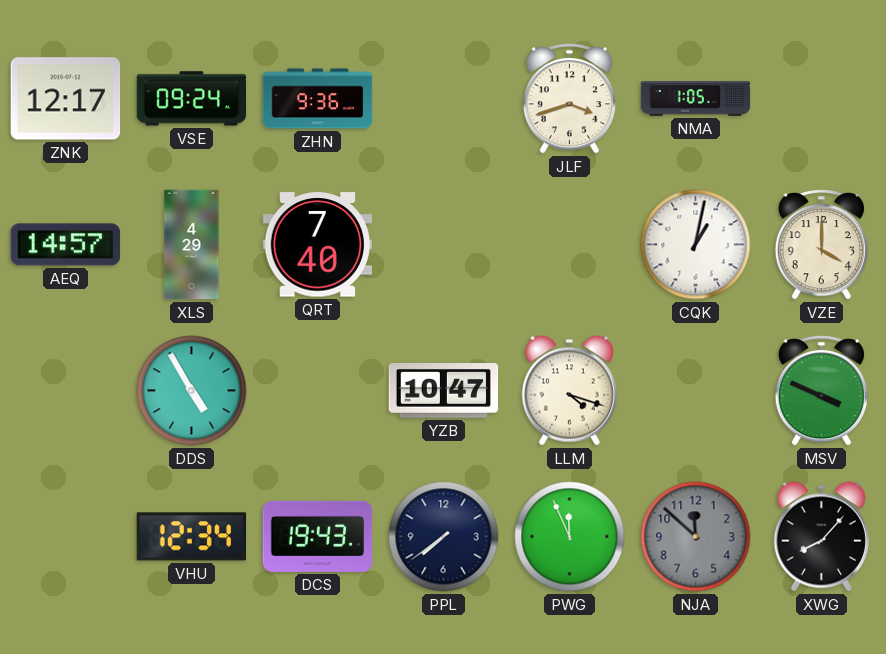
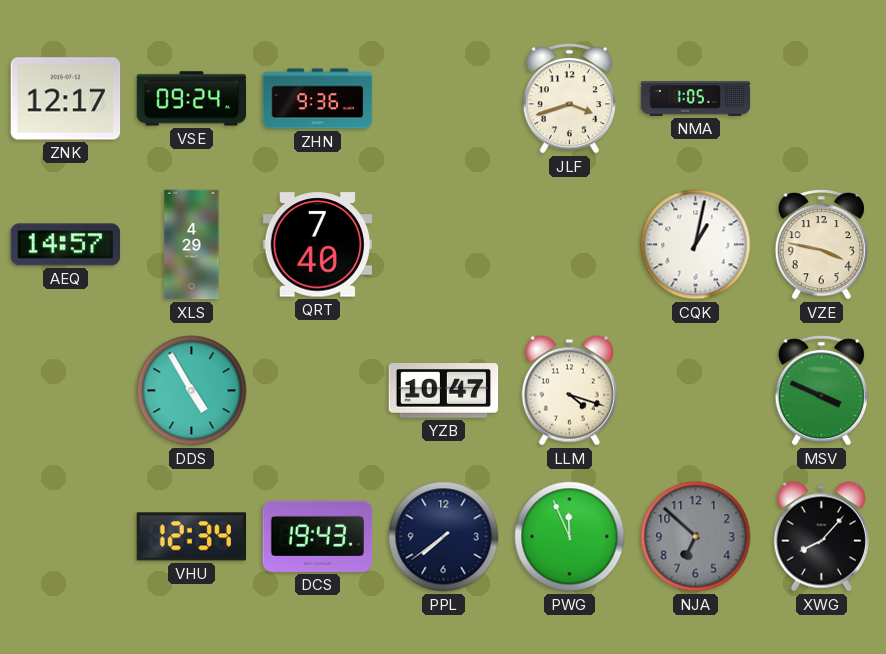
VZE: 4:00 -> 3:47
NJA: 11:52 -> 6:52
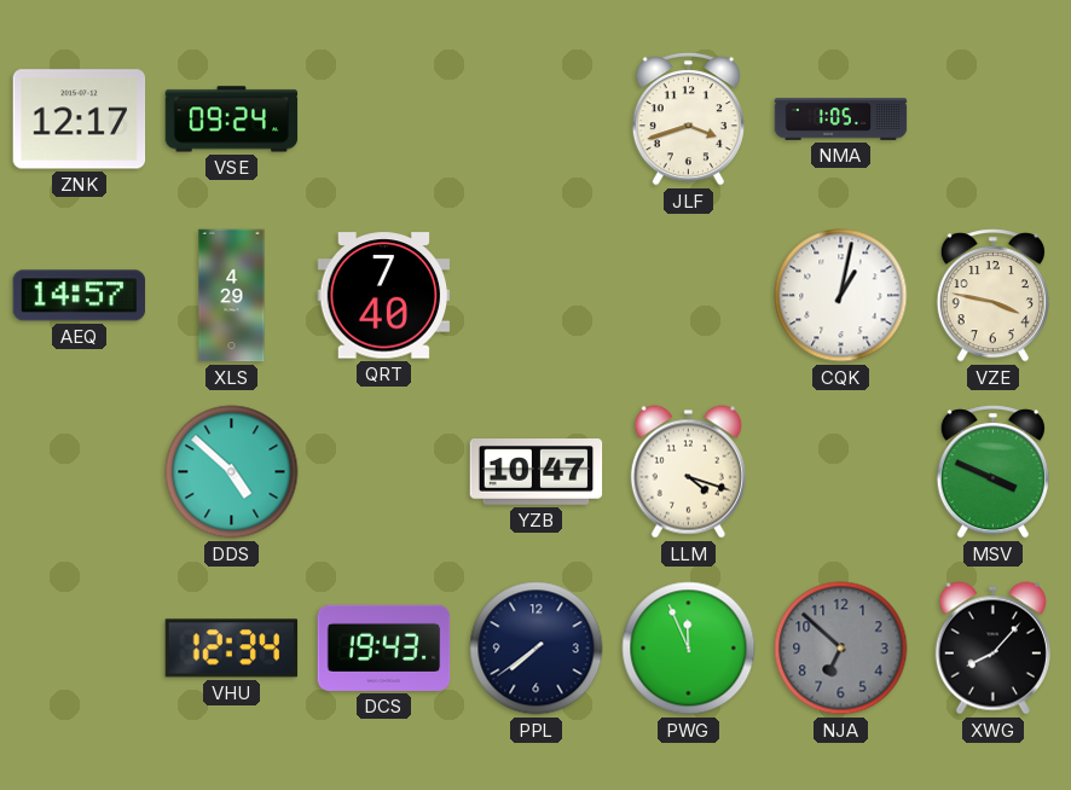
ZHN: 9:36 -> none
DDS: 4:55 -> 4:52
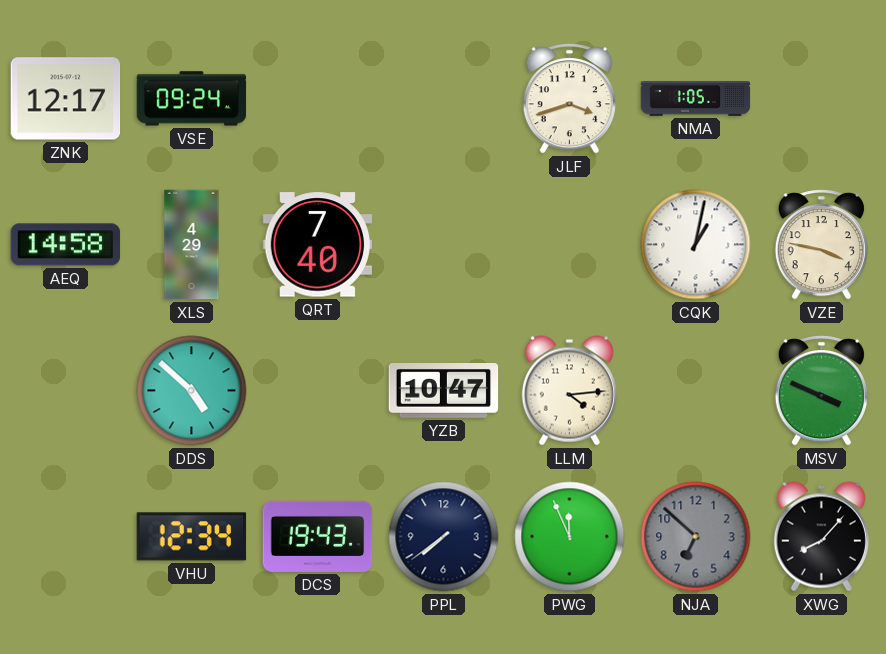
AEQ: 14:57 -> 14:58
LLM: 4:18 -> 4:14
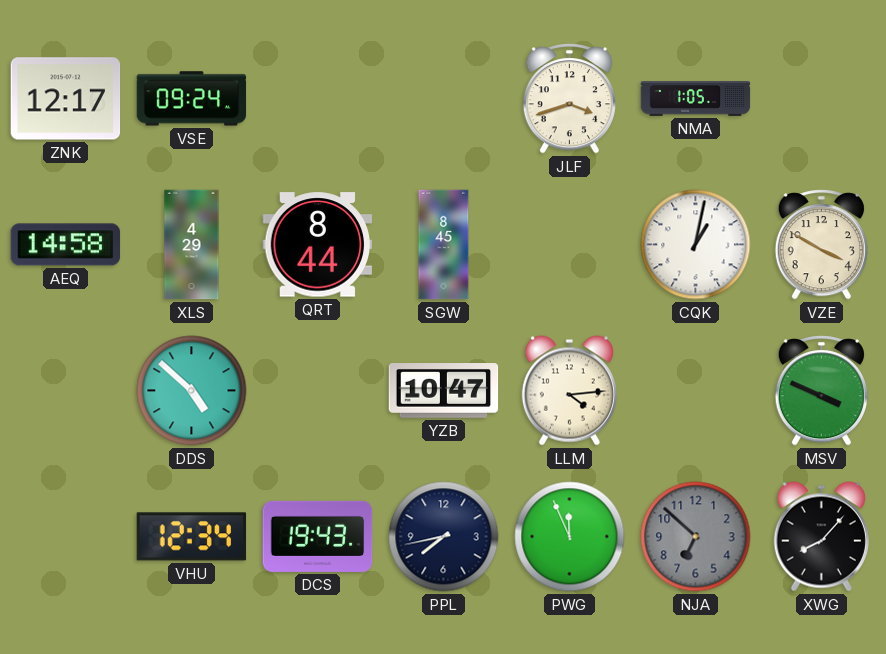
QRT: 7:40 -> 8:44
SGW: none -> 8:45
VZE: 3:47 -> 3:50
PPL: 7:39 -> 7:43
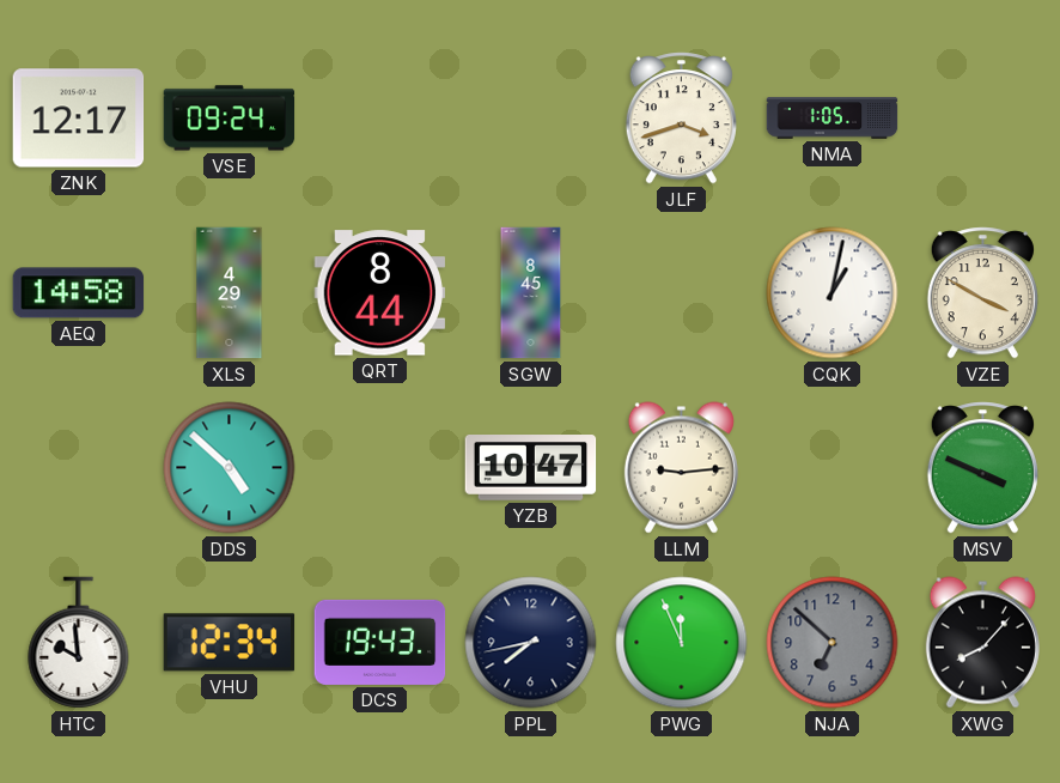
LLM: 4:14 -> 9:14
HTC: none -> 9:59
